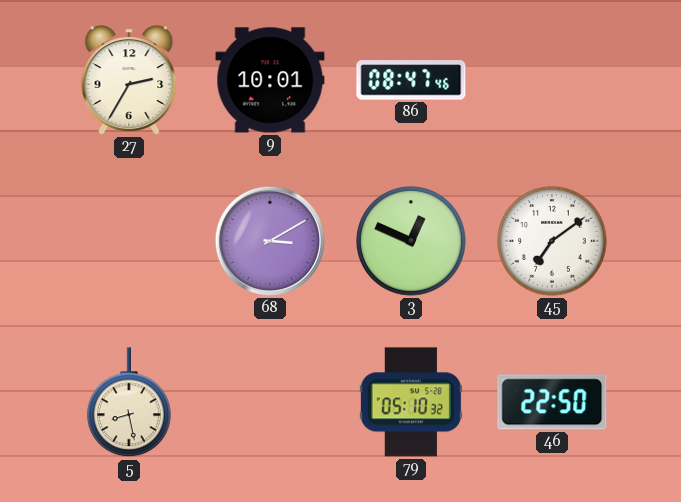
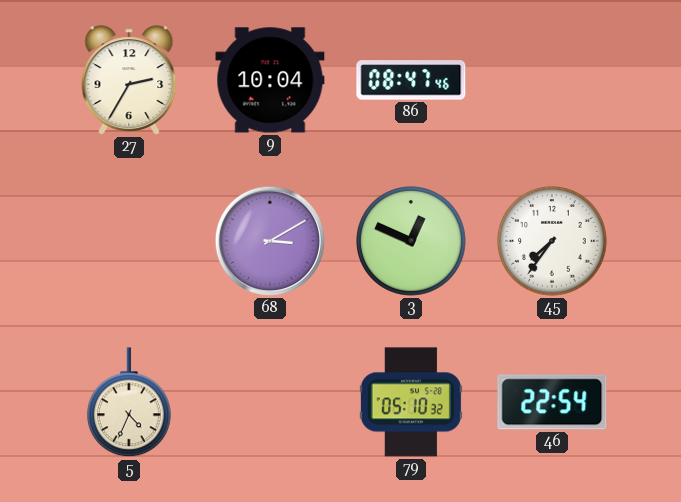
9: 10:01 -> 10:04
45: 7:09 -> 7:36
5: 8:28 -> 4:34
46: 22:50 -> 22:54
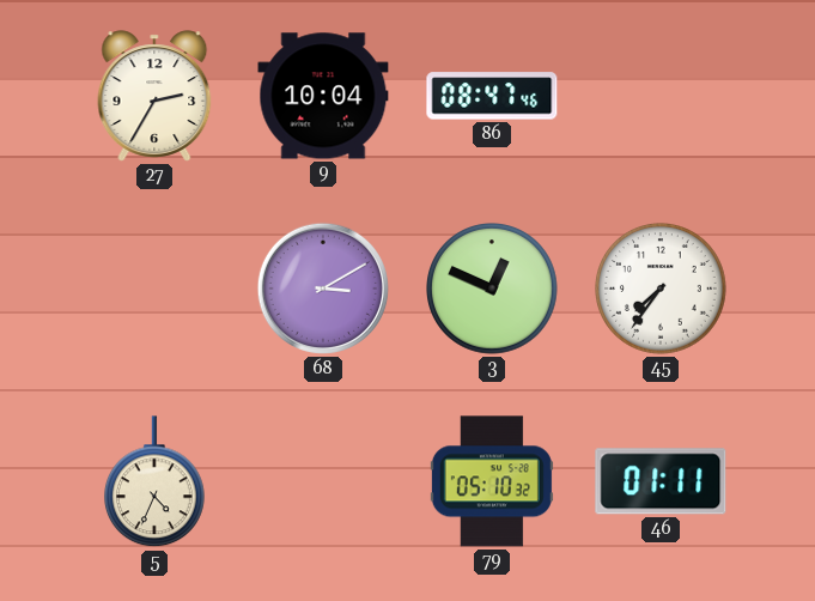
46: 22:54 -> 01:11
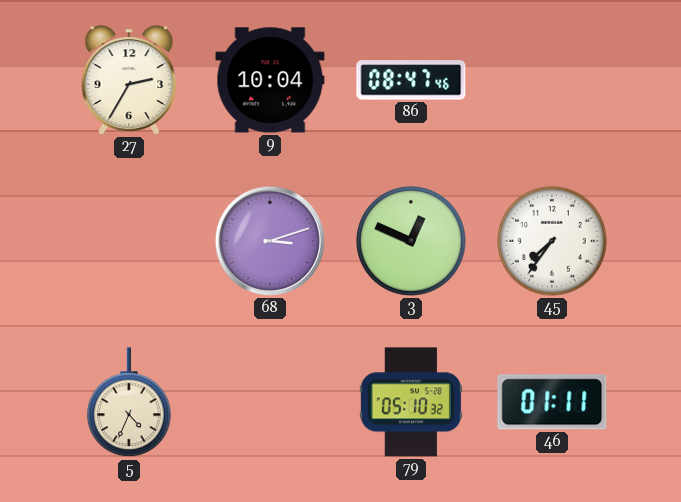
68: 3:10 -> 3:12
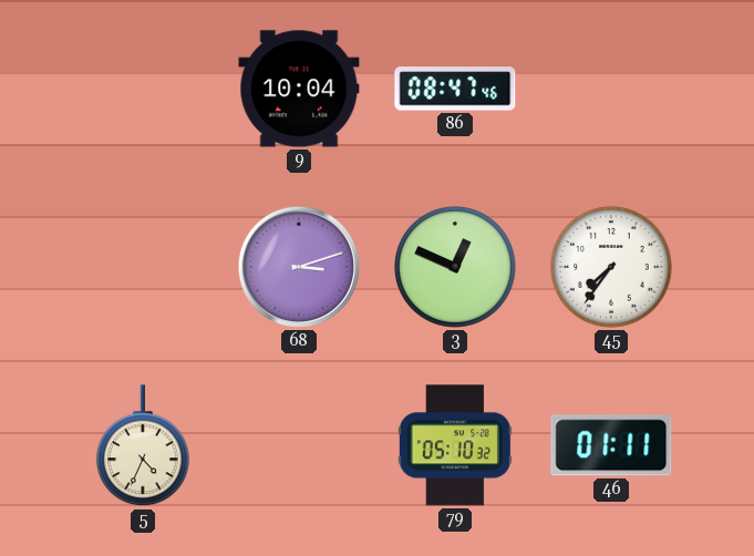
27: 2:35 -> none
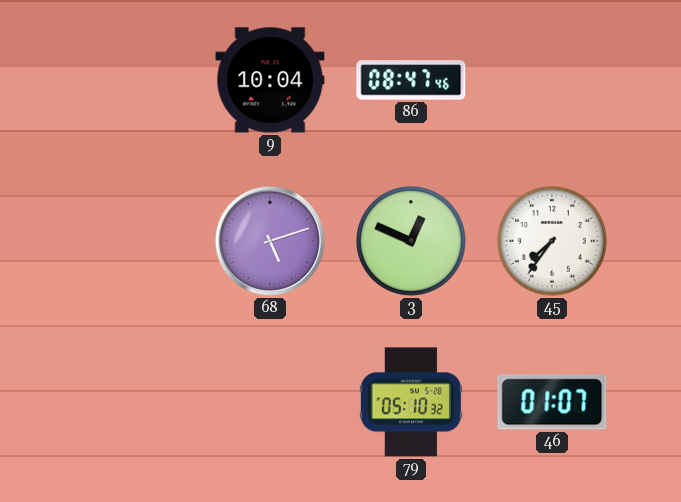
68: 3:12 -> 5:12
5: 4:34 -> none
46: 01:11 -> 01:07
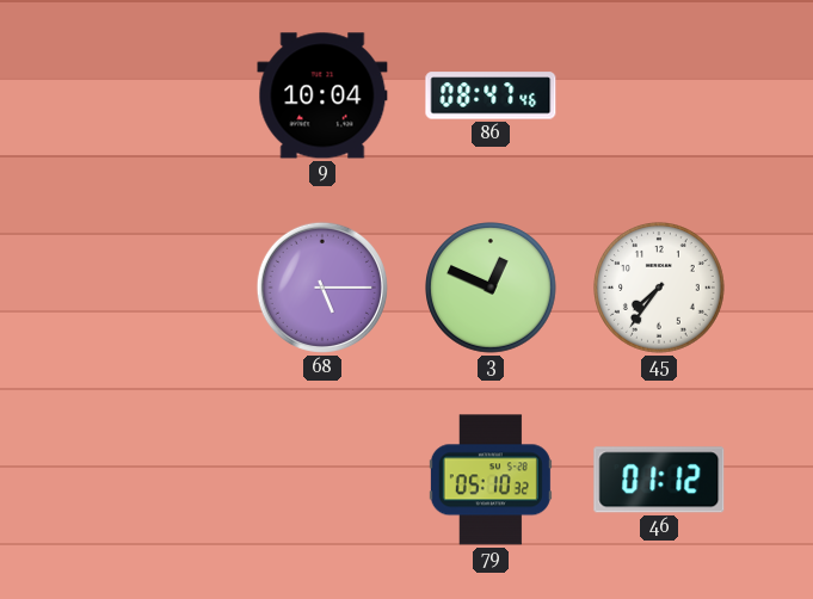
68: 5:12 -> 5:15
46: 01:07 -> 01:12
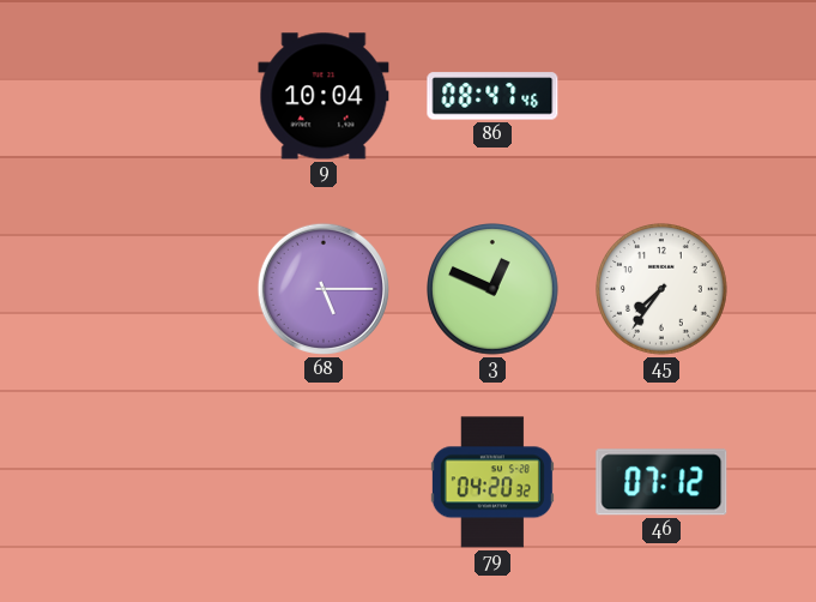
79: 05:10 -> 04:20
46: 01:12 -> 07:12
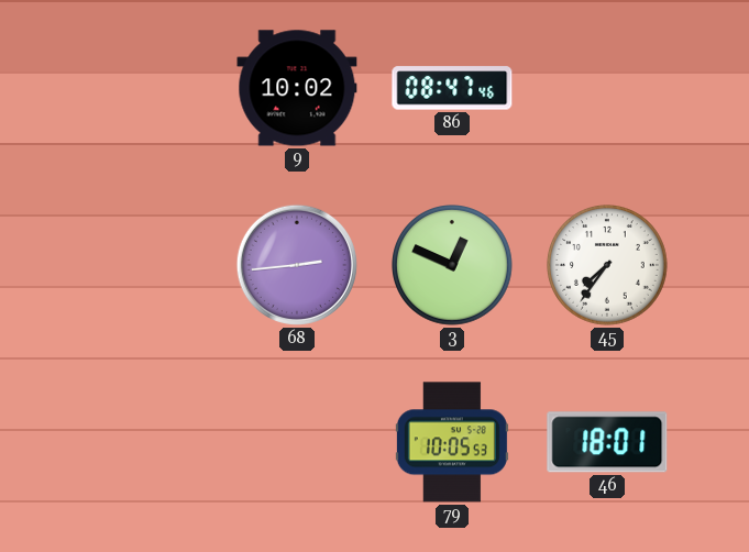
9: 10:04 -> 10:02
68: 5:15 -> 2:44
79: 04:20 -> 10:05
46: 07:12 -> 18:01
